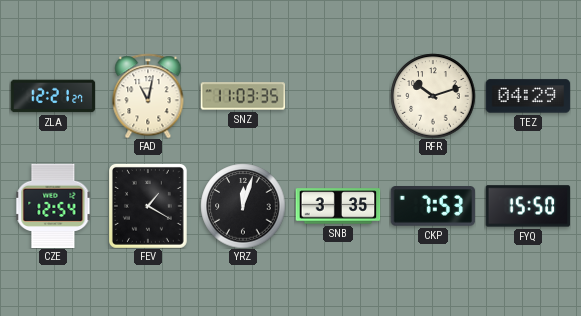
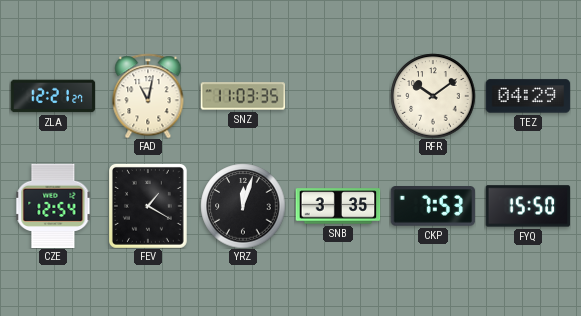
RFR: 10:12 -> 10:09
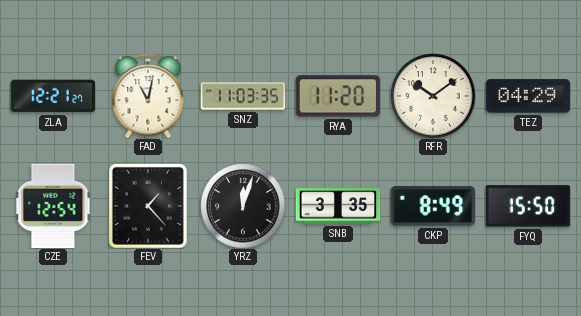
RYA: none -> 11:20
FEV: 1:20 -> 1:23
CKP: 7:53 -> 8:49
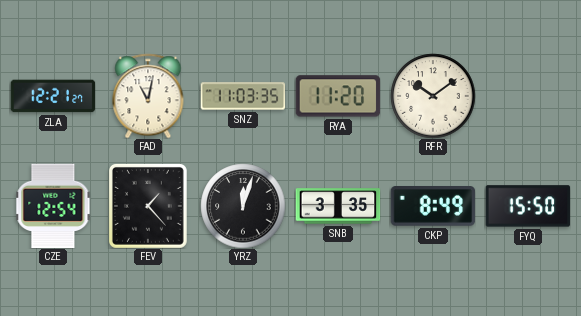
TEZ: 04:29 -> none
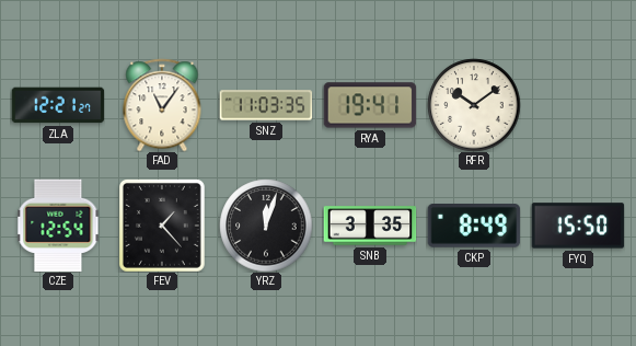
FAD: 11:02 -> 11:06
RYA: 11:20 -> 19:41
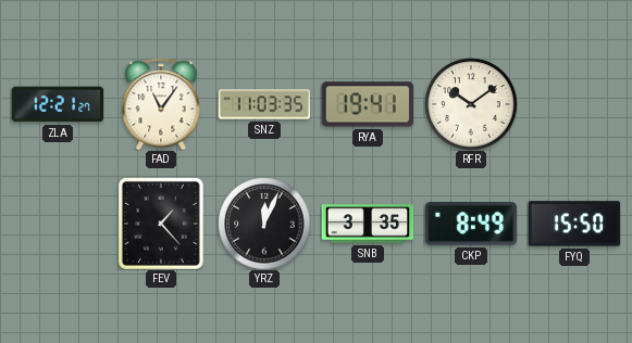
CZE: 12:54 -> none
YRZ: 12:03 -> 12:04
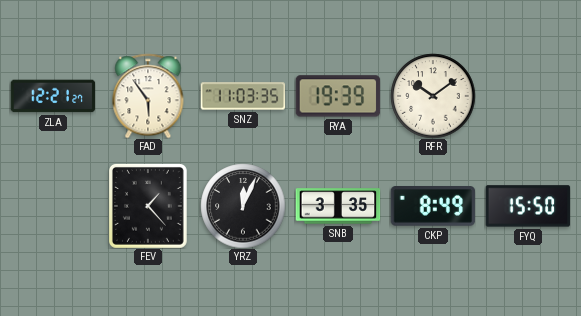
FAD: 11:06 -> 5:54
RYA: 19:41 -> 19:39
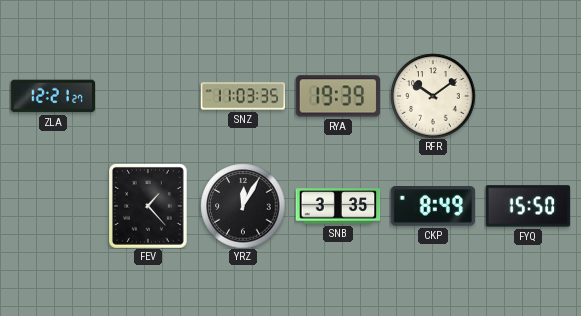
FAD: 5:54 -> none
YRZ: 12:04 -> 12:05
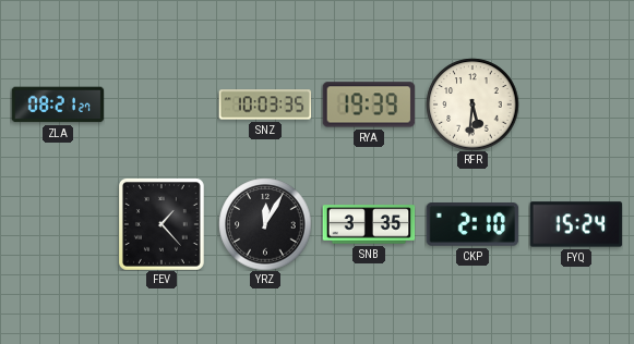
ZLA: 12:21 -> 08:21
SNZ: 11:03 -> 10:03
RFR: 10:09 -> 5:31
CKP: 8:49 -> 2:10
FYQ: 15:50 -> 15:24
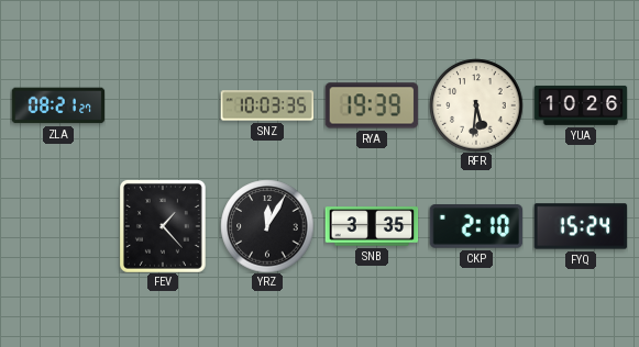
YUA: none -> 10:26
